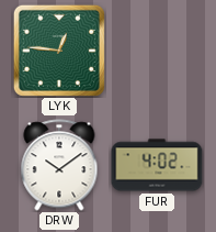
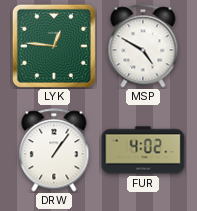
MSP: none -> 4:50
DRW: 10:09 -> 1:06
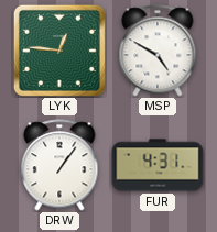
FUR: 4:02 -> 4:31
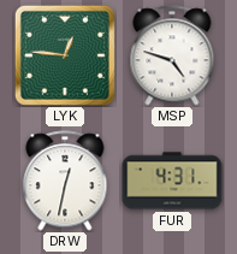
MSP: 4:50 -> 4:48
DRW: 1:06 -> 12:32
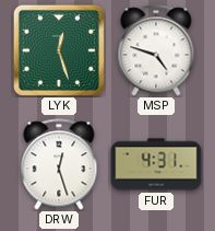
LYK: 12:46 -> 12:27
DRW: 12:32 -> 12:27
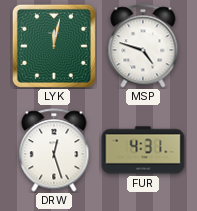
LYK: 12:27 -> 12:02
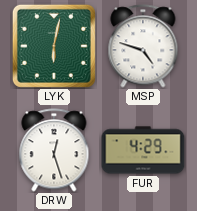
LYK: 12:02 -> 6:02
FUR: 4:31 -> 4:29
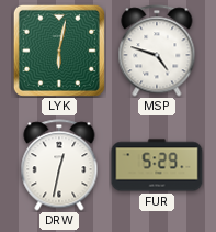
DRW: 12:27 -> 12:32
FUR: 4:29 -> 5:29
